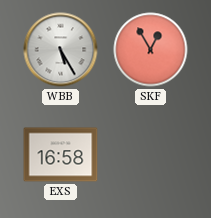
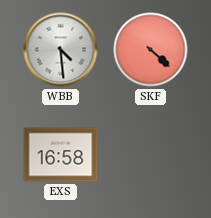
WBB: 5:25 -> 4:29
SKF: 12:55 -> 4:22
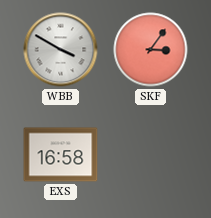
WBB: 4:29 -> 3:50
SKF: 4:22 -> 3:06
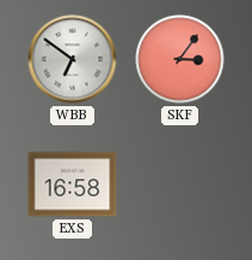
WBB: 3:50 -> 6:51
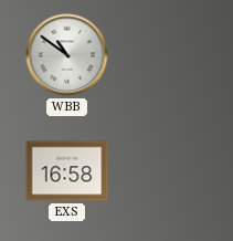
WBB: 6:51 -> 10:51
SKF: 3:06 -> none
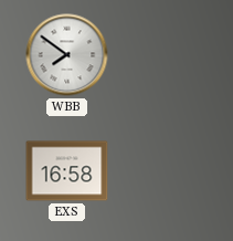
WBB: 10:51 -> 7:51
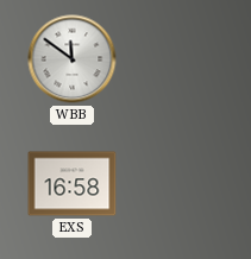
WBB: 7:51 -> 11:51
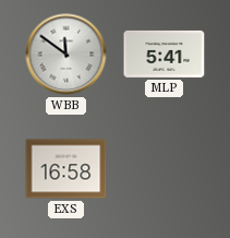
MLP: none -> 5:41
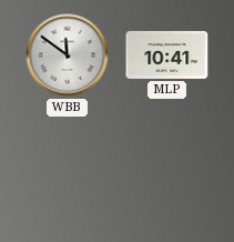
MLP: 5:41 -> 10:41
EXS: 16:58 -> none
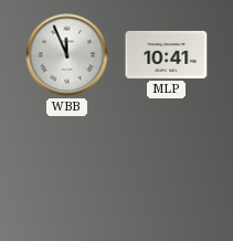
WBB: 11:51 -> 11:56
